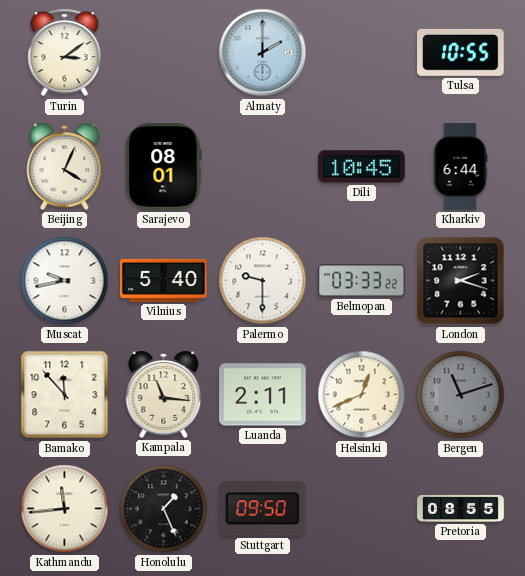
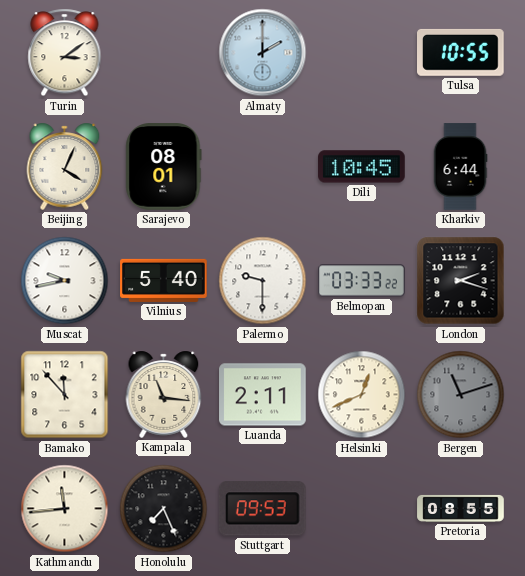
Honolulu: 1:26 -> 7:26
Stuttgart: 09:50 -> 09:53
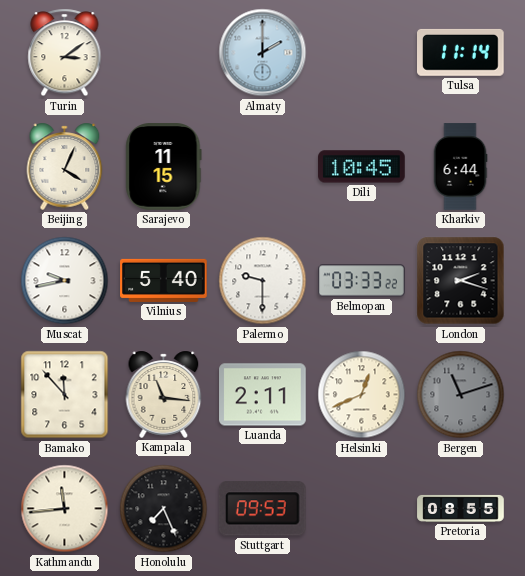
Tulsa: 10:55 -> 11:14
Sarajevo: 08:01 -> 11:15
